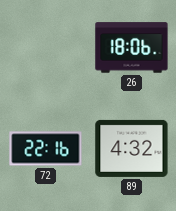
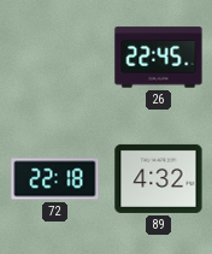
26: 18:06 -> 22:45
72: 22:16 -> 22:18
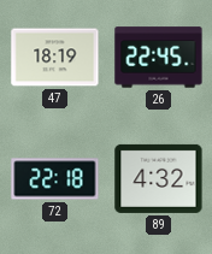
47: none -> 18:19
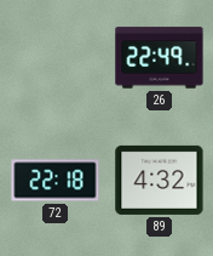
47: 18:19 -> none
26: 22:45 -> 22:49
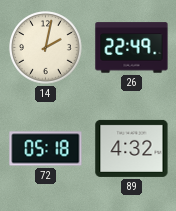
14: none -> 2:02
72: 22:18 -> 05:18
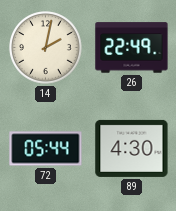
72: 05:18 -> 05:44
89: 4:32 -> 4:30
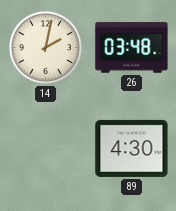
26: 22:49 -> 03:48
72: 05:44 -> none
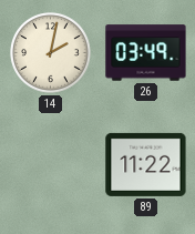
26: 03:48 -> 03:49
89: 4:30 -> 11:22
